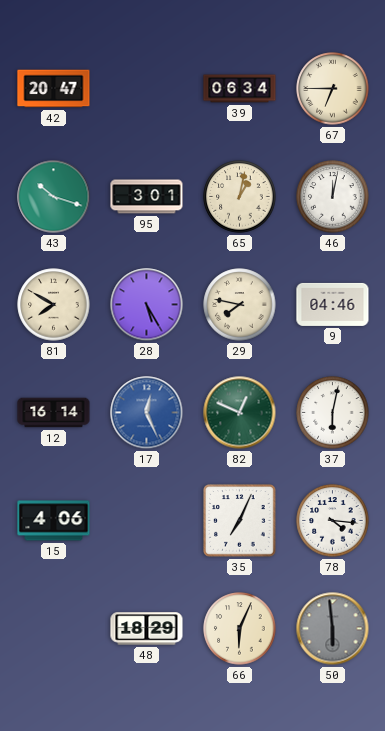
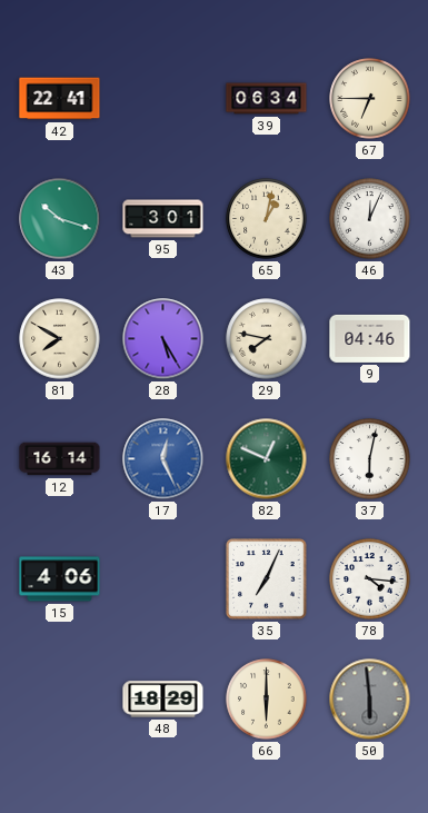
42: 20:47 -> 22:41
46: 12:02 -> 12:04
66: 6:04 -> 6:00
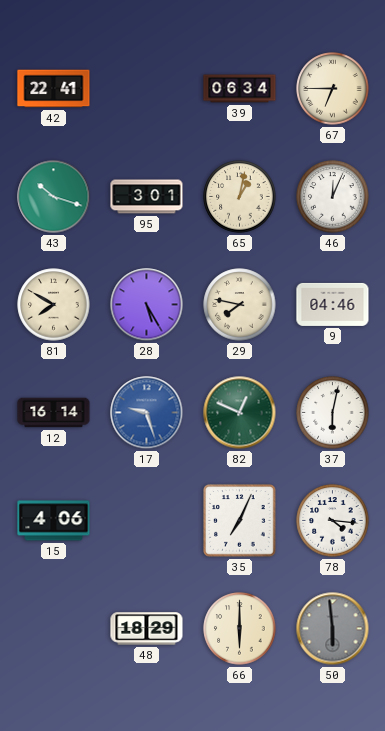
17: 12:26 -> 9:27
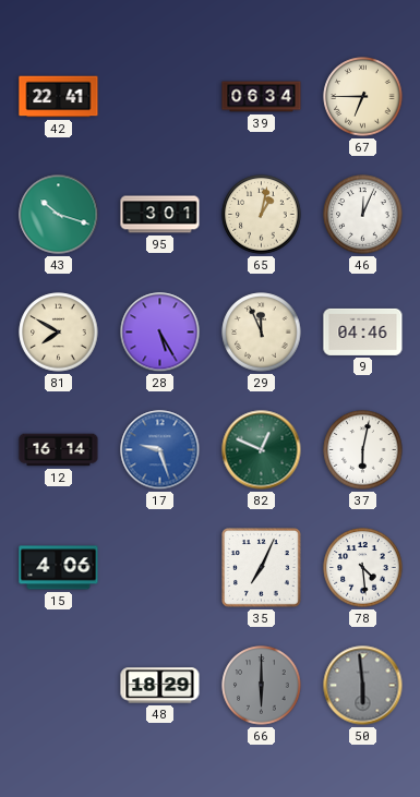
29: 7:47 -> 11:56
78: 4:16 -> 4:29
66 dial: cream -> grey
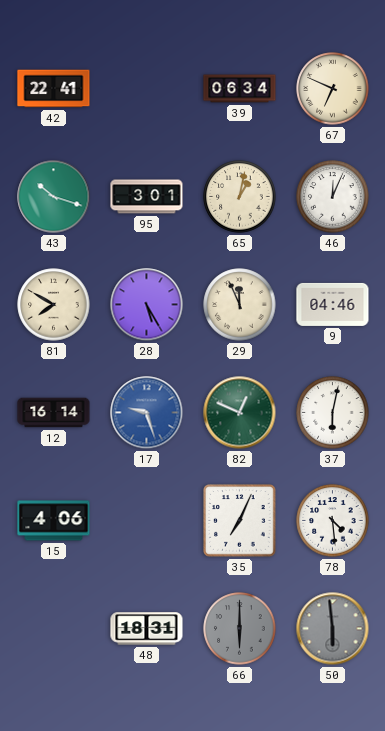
67: 6:45 -> 6:49
48: 18:29 -> 18:31
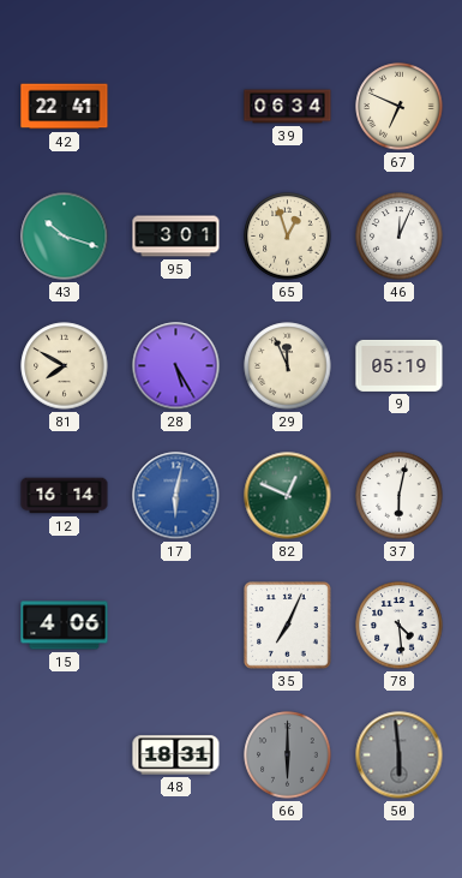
65: 1:02 -> 12:57
9: 04:46 -> 05:19
17: 9:27 -> 6:02
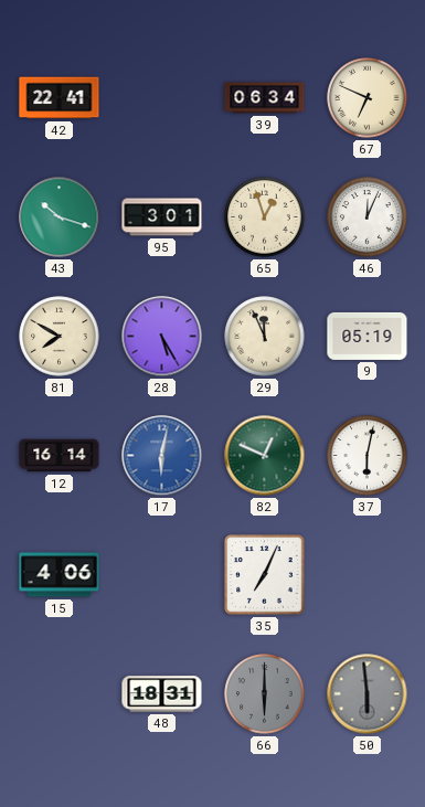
78: 4:29 -> none
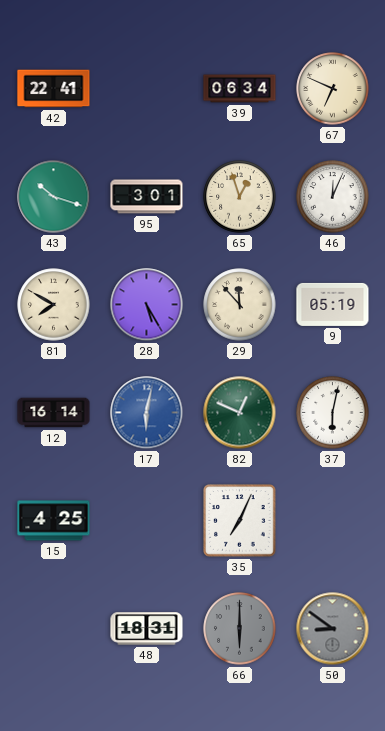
29: 11:56 -> 11:53
15: 4:06 -> 4:25
50: 5:59 -> 8:51
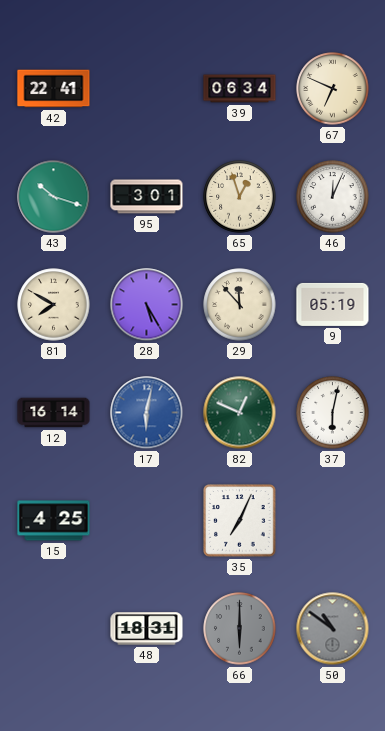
50: 8:51 -> 10:51
